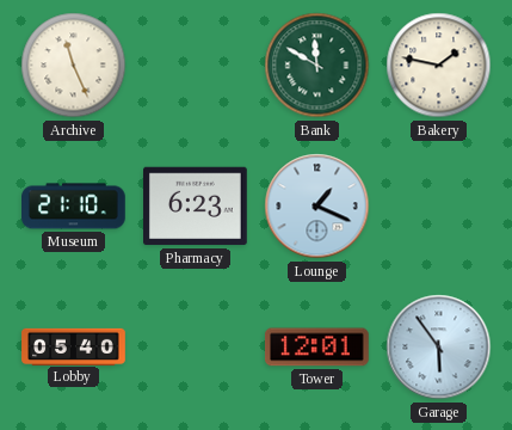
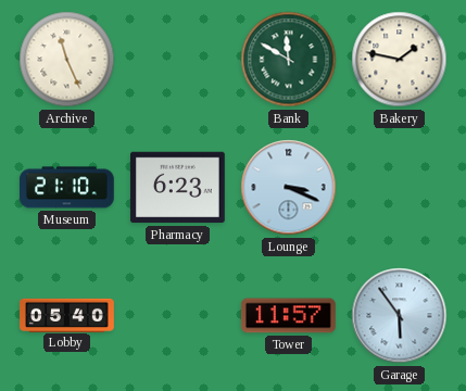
Lounge: 1:19 -> 3:19
Tower: 12:01 -> 11:57
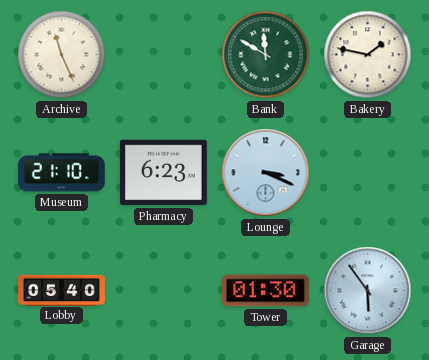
Tower: 11:57 -> 01:30
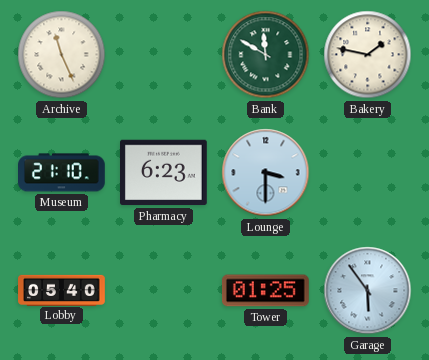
Lounge: 3:19 -> 3:30
Tower: 01:30 -> 01:25
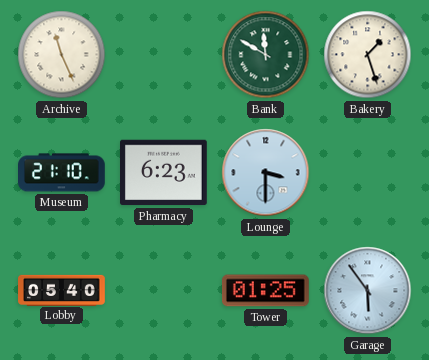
Bakery: 1:47 -> 1:27
